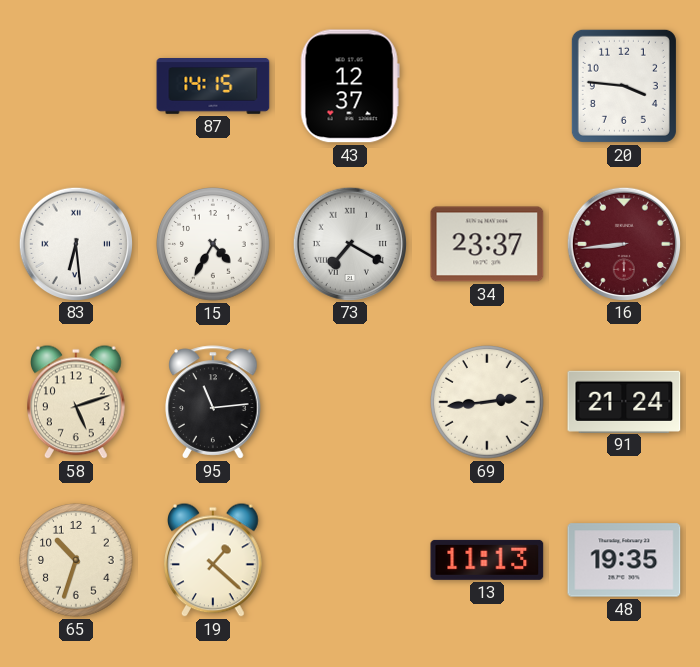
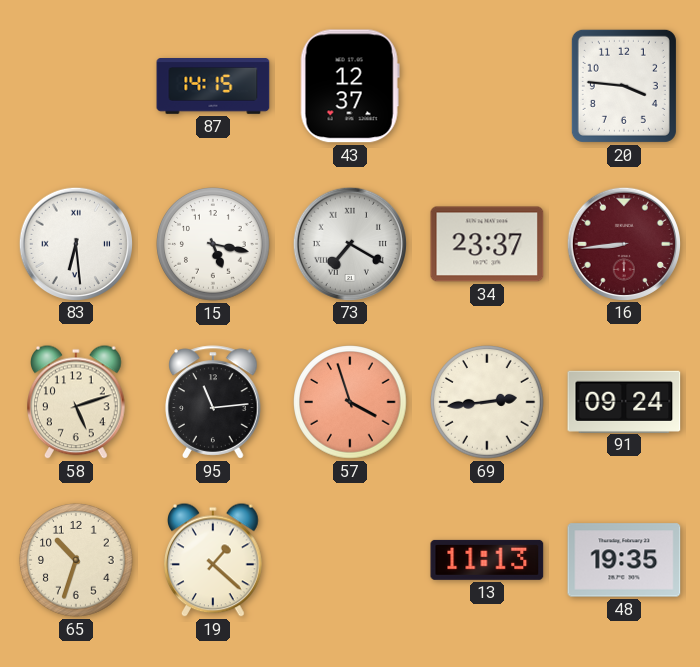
15: 4:35 -> 5:17
57: none -> 3:57
91: 21:24 -> 09:24
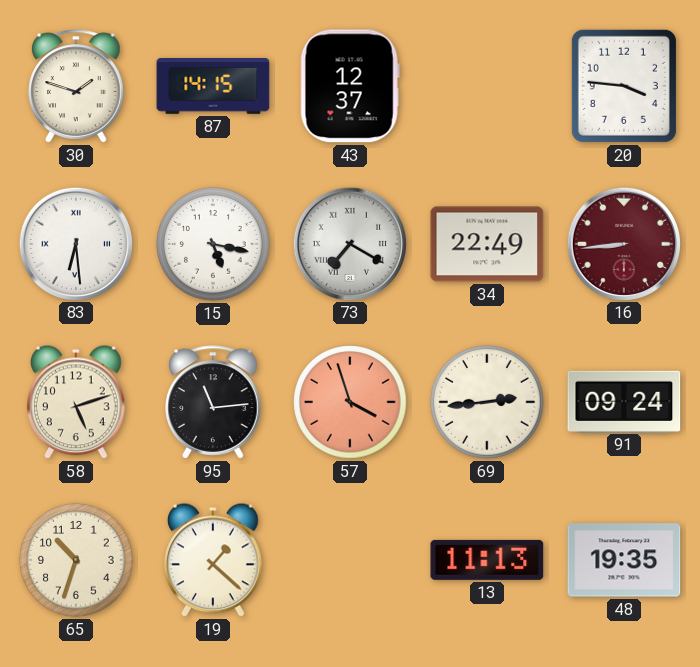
30: none -> 1:48
34: 23:37 -> 22:49
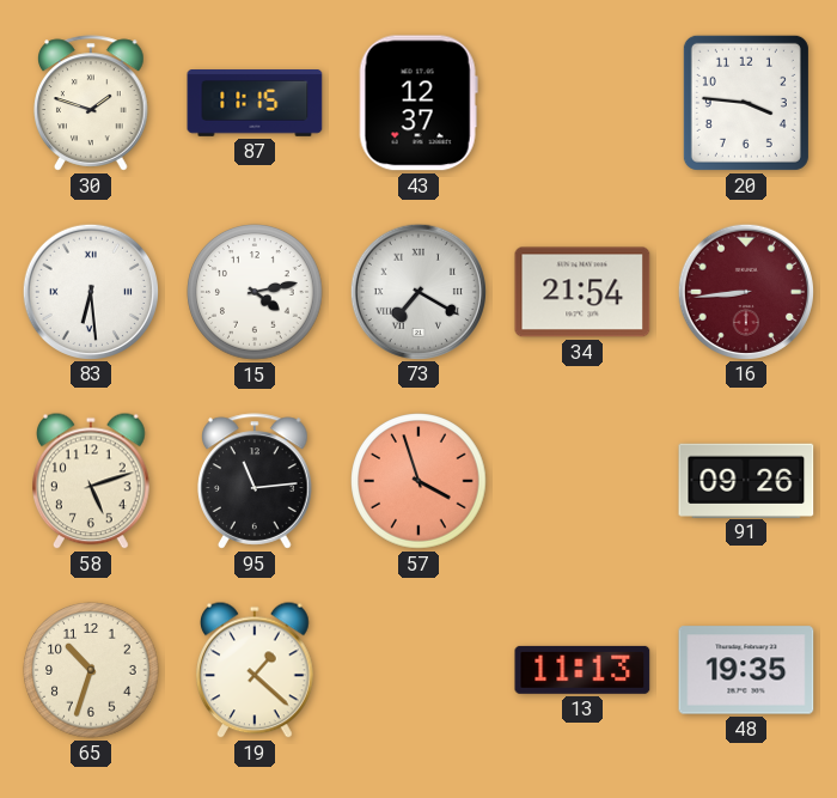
87: 14:15 -> 11:15
15: 5:17 -> 4:13
34: 22:49 -> 21:54
69: 2:44 -> none
91: 09:24 -> 09:26
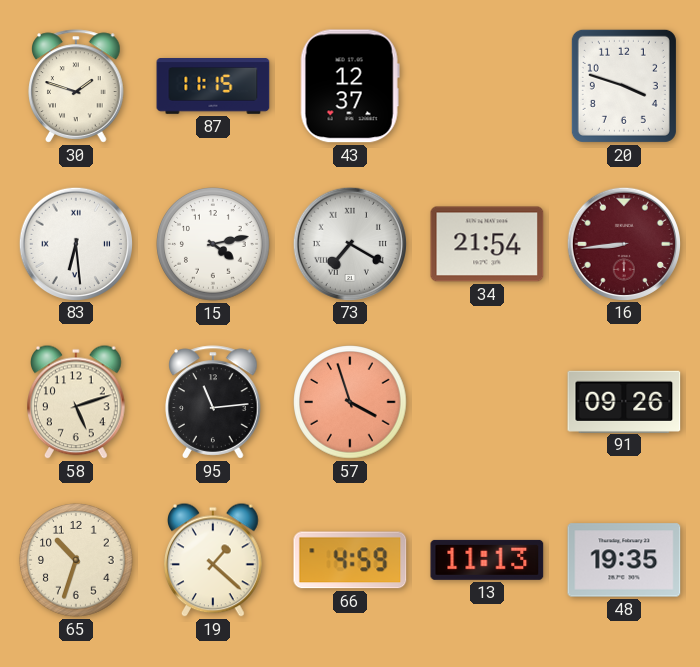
20: 3:46 -> 3:48
66: none -> 4:59
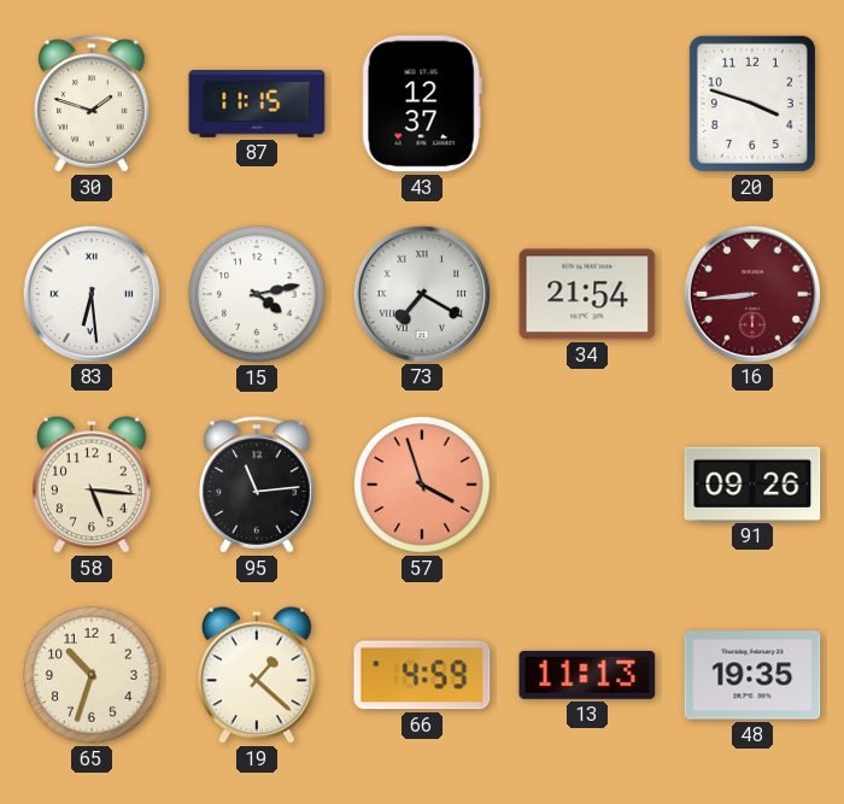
58: 5:12 -> 5:16
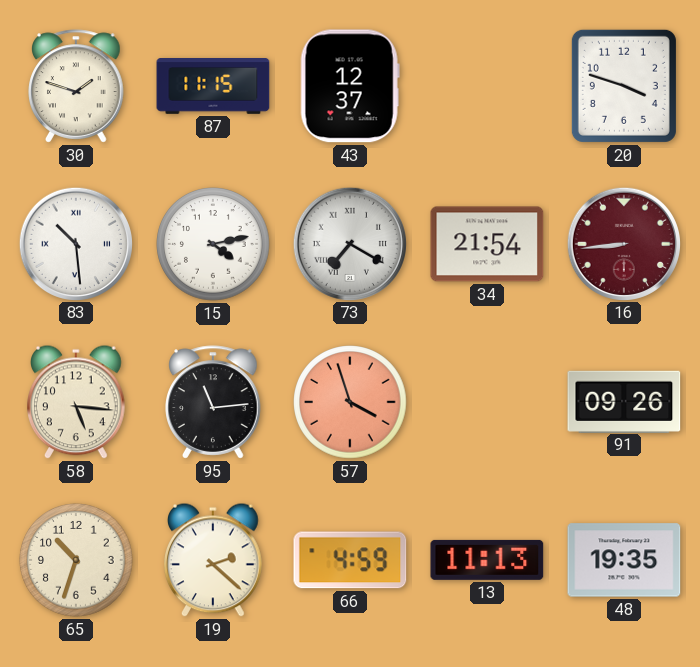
83: 6:29 -> 10:29
19: 1:22 -> 2:22
